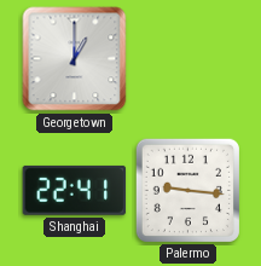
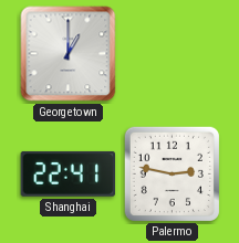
Palermo: 9:16 -> 2:47
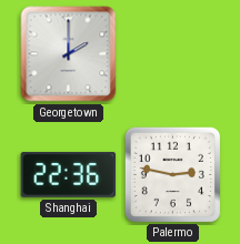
Georgetown: 1:00 -> 2:00
Shanghai: 22:41 -> 22:36
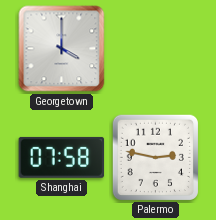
Georgetown: 2:00 -> 4:00
Shanghai: 22:36 -> 07:58
